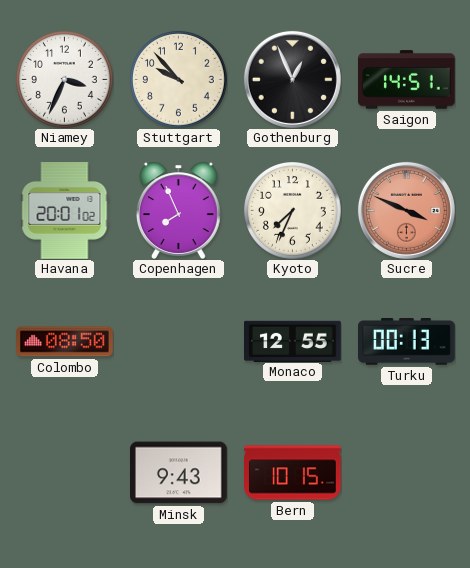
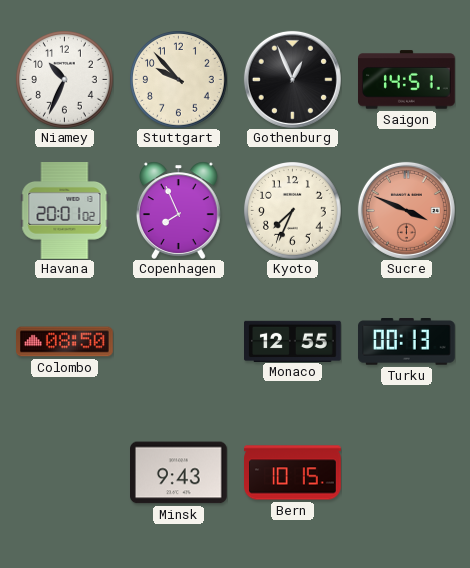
Niamey: 3:34 -> 10:34
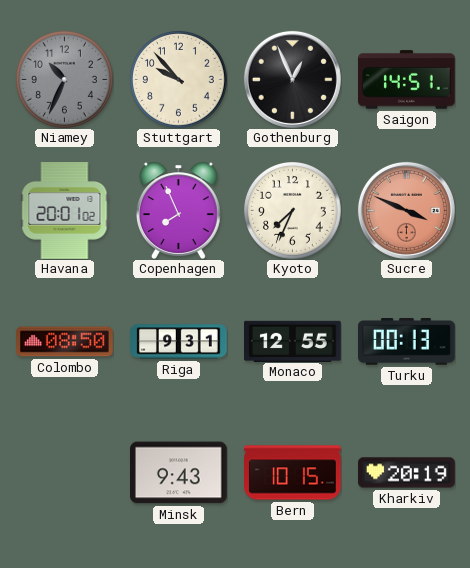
Niamey dial: white -> grey
Riga: none -> 9:31
Kharkiv: none -> 20:19
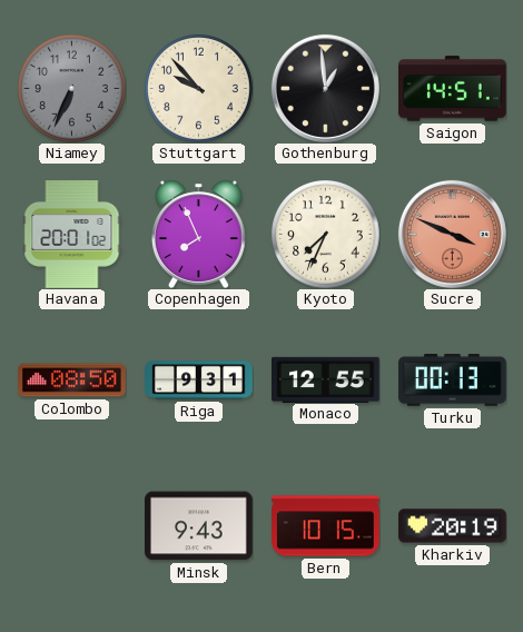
Niamey: 10:34 -> 6:34
Gothenburg: 12:56 -> 12:59
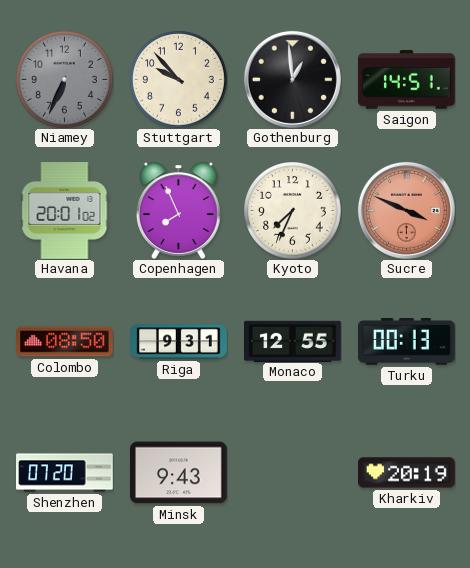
Shenzhen: none -> 07:20
Bern: 10:15 -> none
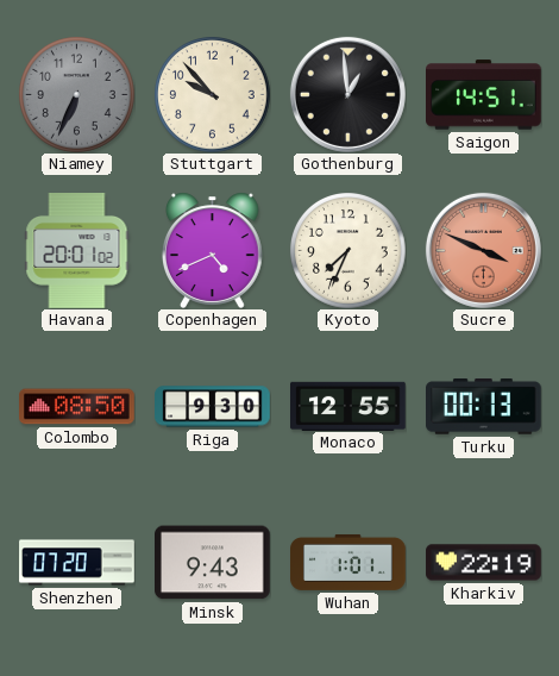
Copenhagen: 7:56 -> 4:41
Riga: 9:31 -> 9:30
Wuhan: none -> 1:01
Kharkiv: 20:19 -> 22:19
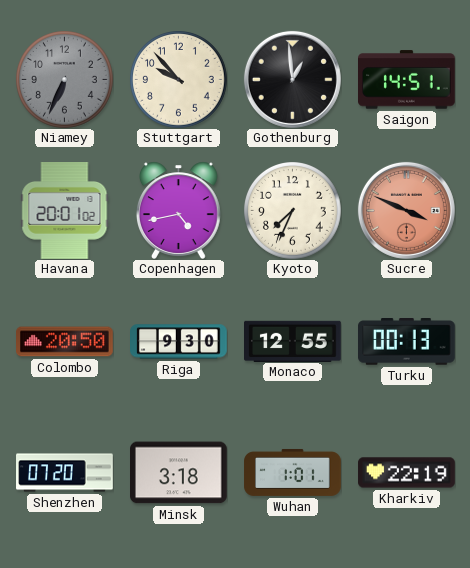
Copenhagen: 4:41 -> 4:43
Colombo: 08:50 -> 20:50
Minsk: 9:43 -> 3:18
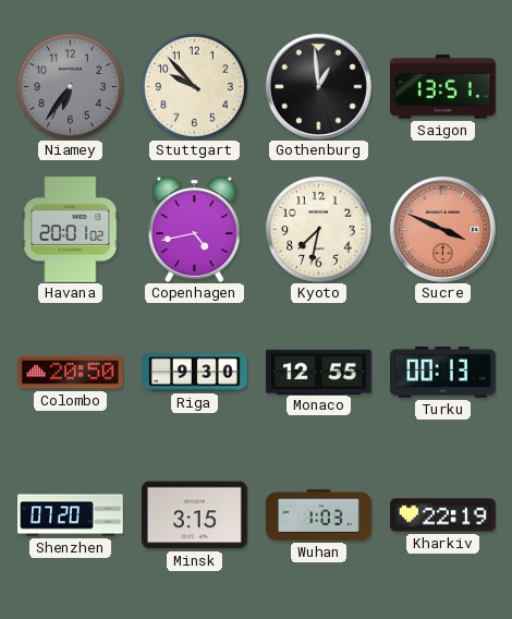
Niamey: 6:34 -> 6:36
Saigon: 14:51 -> 13:51
Kyoto: 7:34 -> 7:32
Minsk: 3:18 -> 3:15
Wuhan: 1:01 -> 1:03
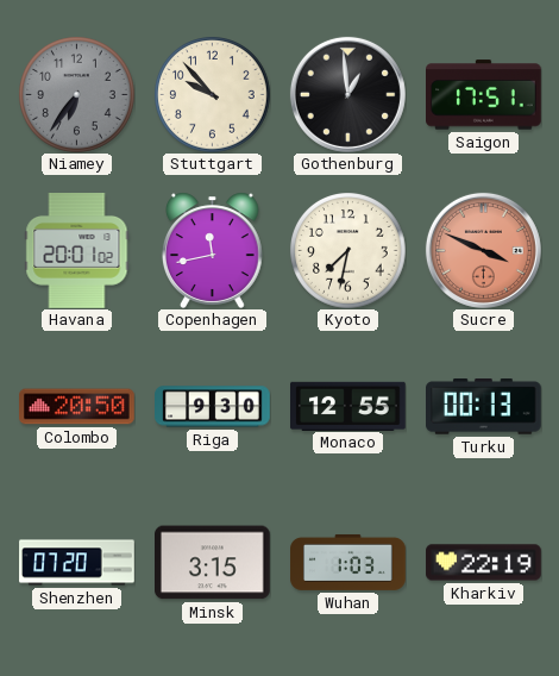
Saigon: 13:51 -> 17:51
Copenhagen: 4:43 -> 11:43
